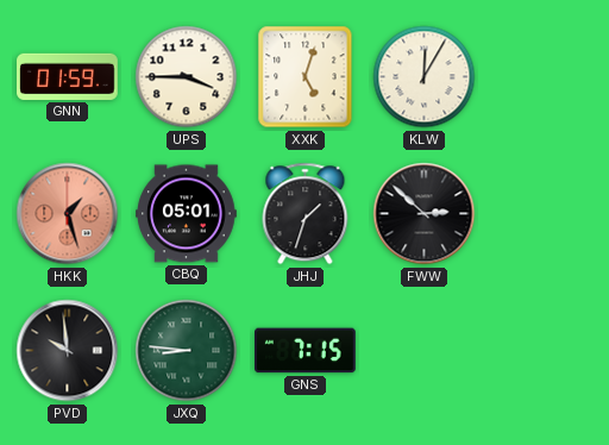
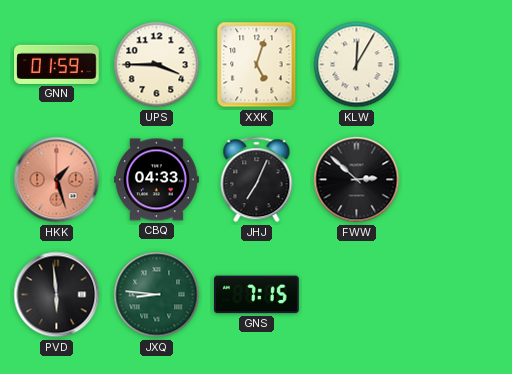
CBQ: 05:01 -> 04:33
JHJ: 1:33 -> 7:04
PVD: 9:59 -> 5:59
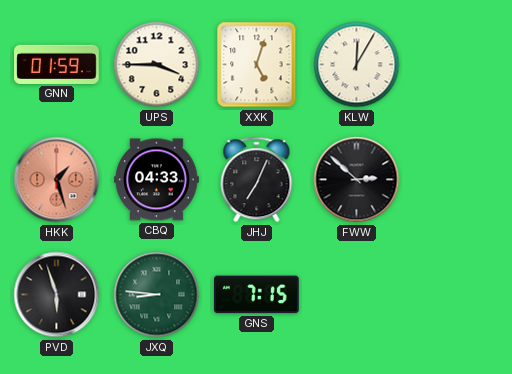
PVD: 5:59 -> 5:57
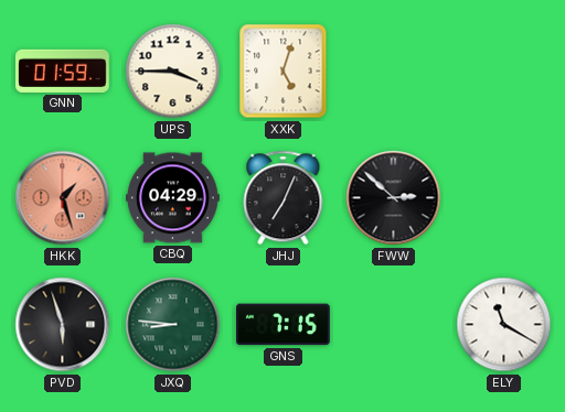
KLW: 12:05 -> none
CBQ: 04:33 -> 04:29
ELY: none -> 11:20
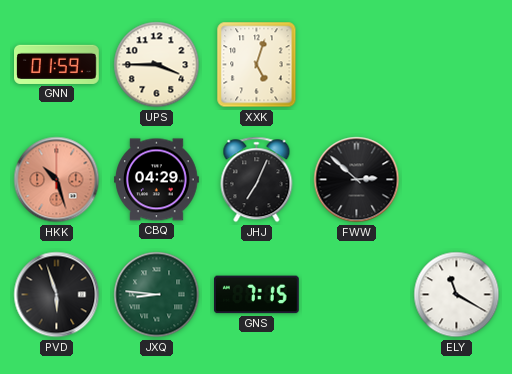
HKK: 1:27 -> 10:27
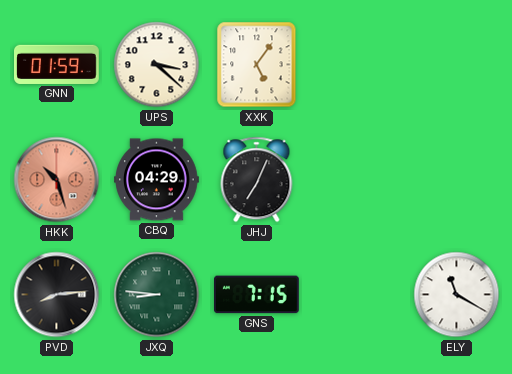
UPS: 3:45 -> 3:22
XXK: 5:03 -> 5:06
FWW: 2:52 -> none
PVD: 5:57 -> 8:14
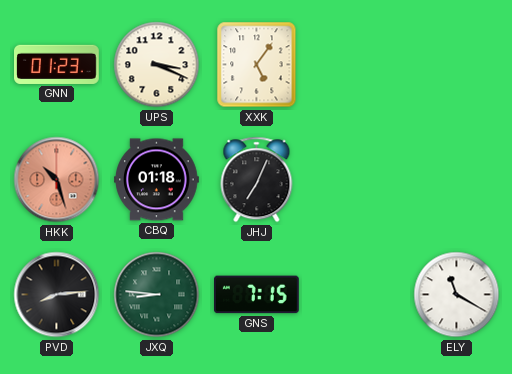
GNN: 01:59 -> 01:23
UPS: 3:22 -> 3:19
CBQ: 04:29 -> 01:18
